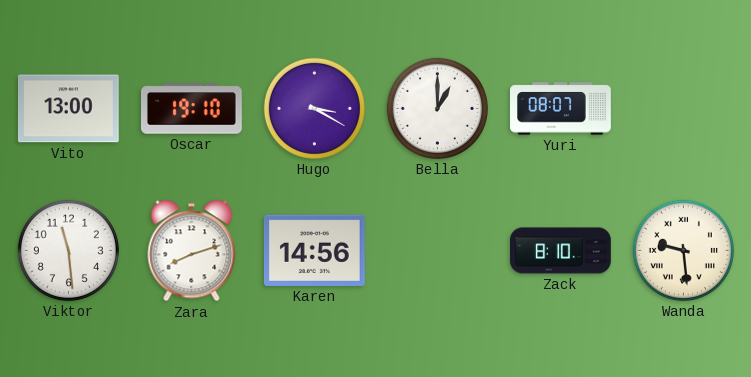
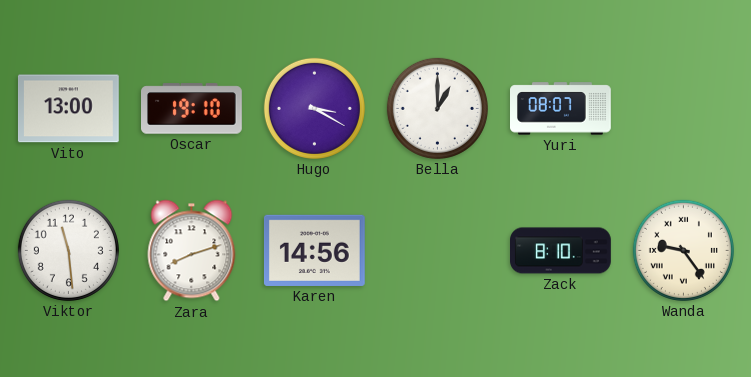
Wanda: 9:29 -> 9:24
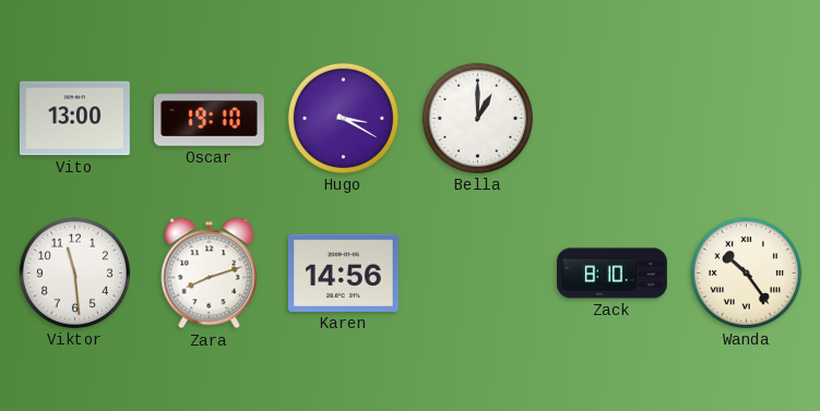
Yuri: 08:07 -> none
Wanda: 9:24 -> 10:24
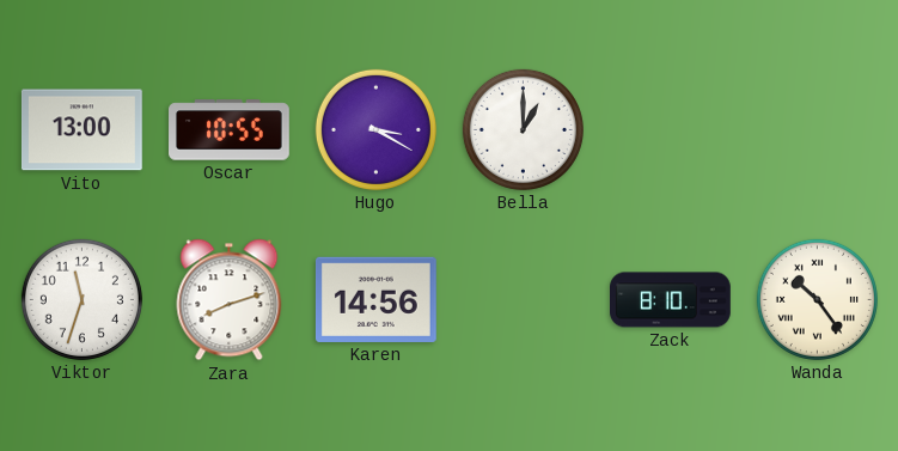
Oscar: 19:10 -> 10:55
Viktor: 11:29 -> 11:33
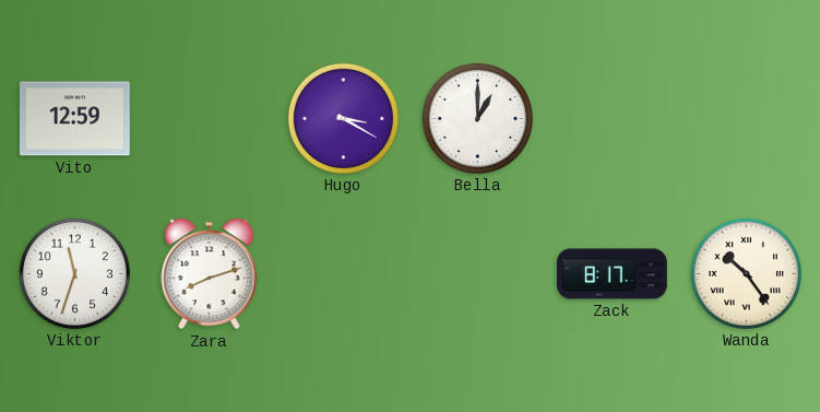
Vito: 13:00 -> 12:59
Oscar: 10:55 -> none
Karen: 14:56 -> none
Zack: 8:10 -> 8:17
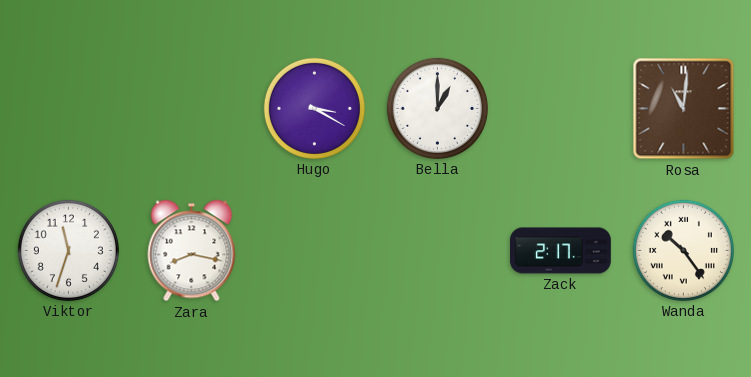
Vito: 12:59 -> none
Rosa: none -> 11:01
Zara: 8:12 -> 8:17
Zack: 8:17 -> 2:17
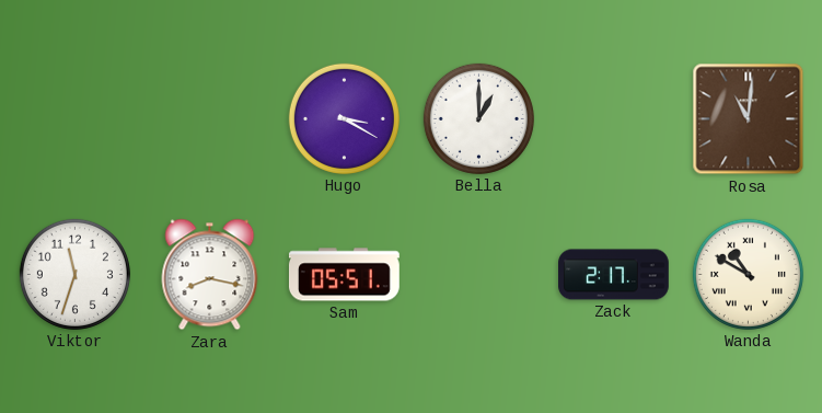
Sam: none -> 05:51
Wanda: 10:24 -> 10:50
